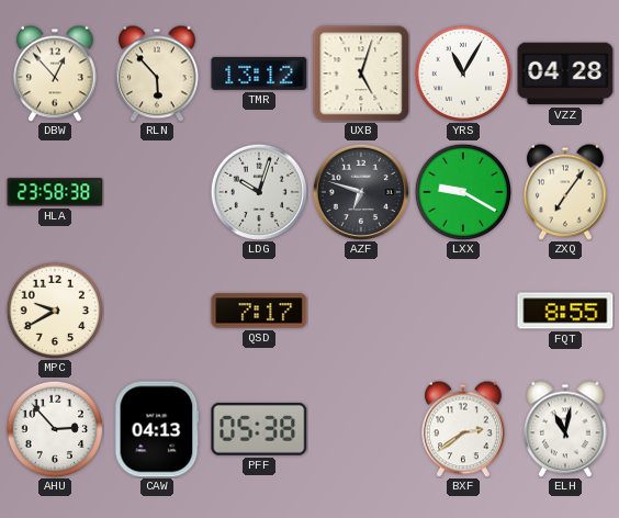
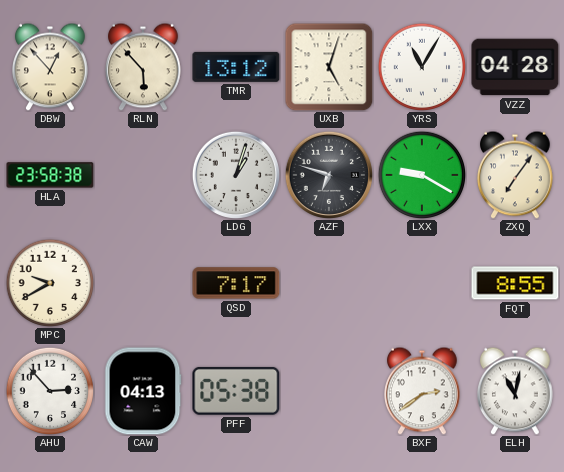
LDG: 10:03 -> 1:03
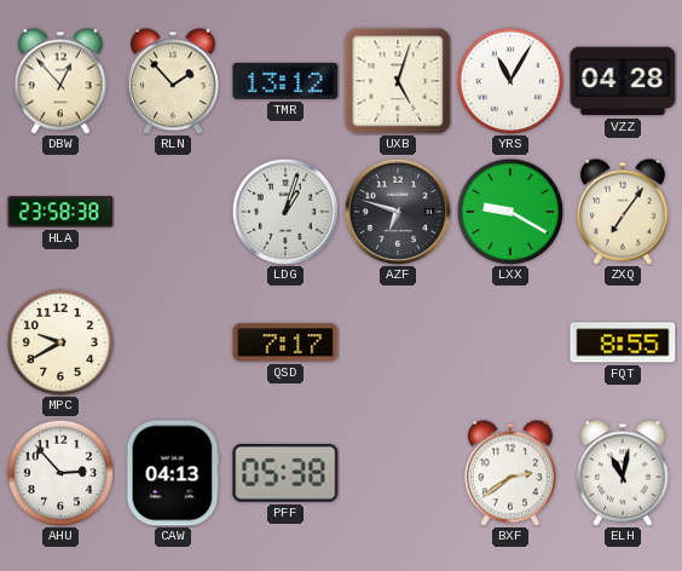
RLN: 5:53 -> 1:53
